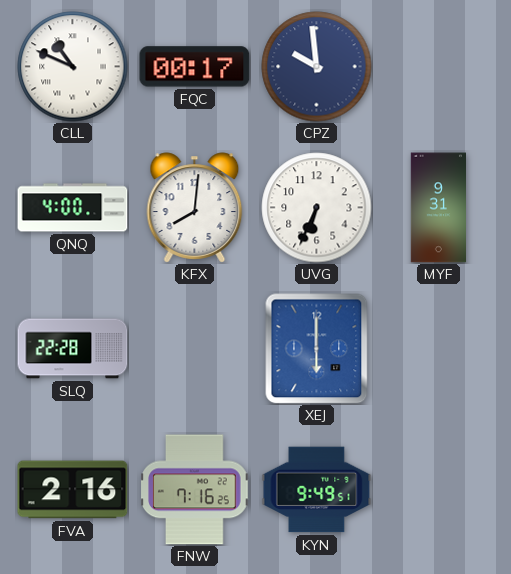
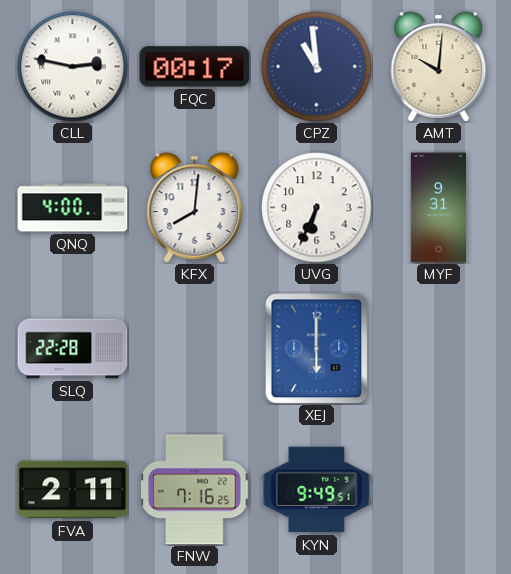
CLL: 10:49 -> 2:47
CPZ: 9:59 -> 10:59
AMT: none -> 10:01
FVA: 2:16 -> 2:11
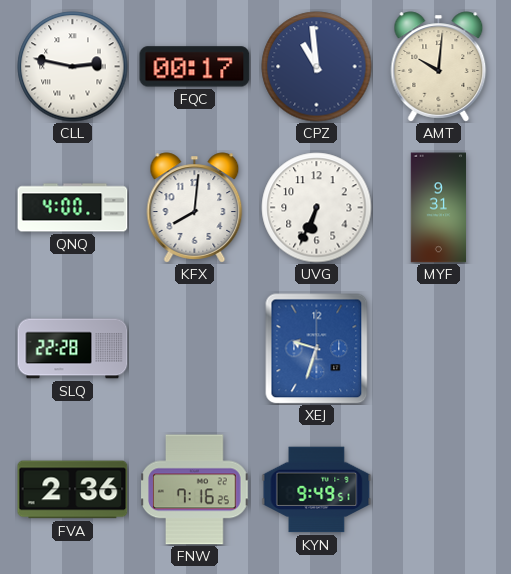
XEJ: 6:00 -> 9:33
FVA: 2:11 -> 2:36
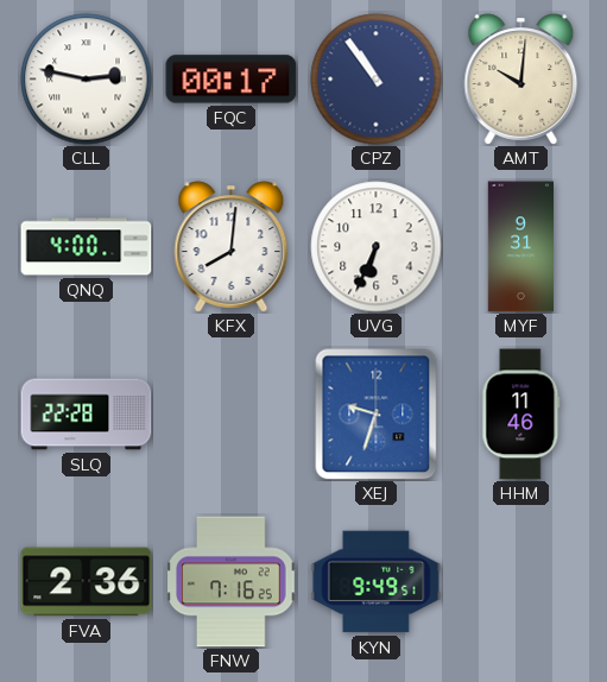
CPZ: 10:59 -> 10:54
HHM: none -> 11:46
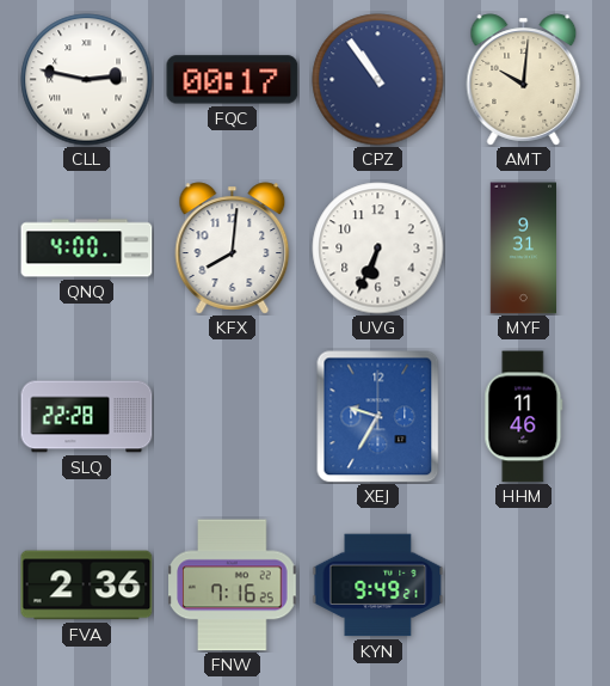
XEJ: 9:33 -> 9:35
KYN: 9:49:51 -> 9:49:21
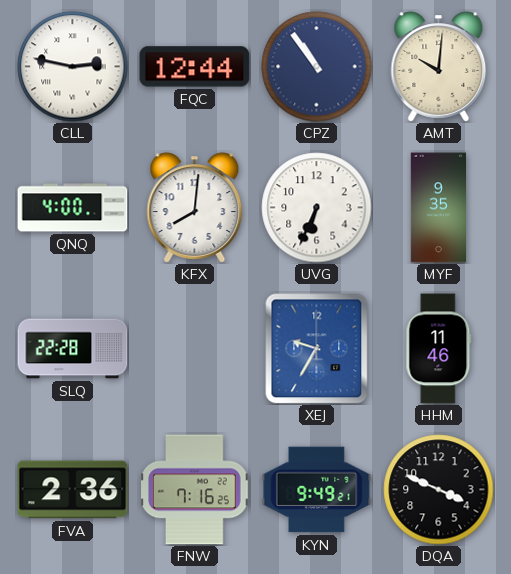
FQC: 00:17 -> 12:44
MYF: 9:31 -> 9:35
DQA: none -> 3:49
